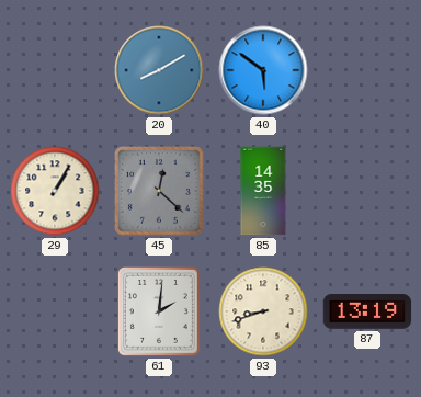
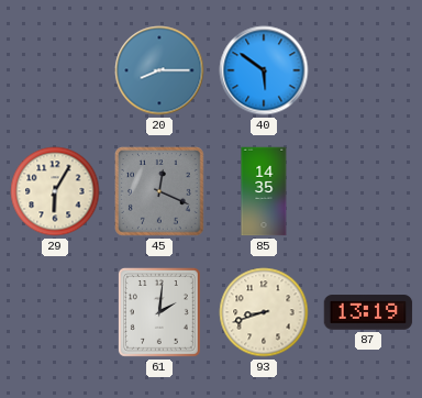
20: 8:10 -> 8:15
29: 1:05 -> 6:05
45: 12:22 -> 12:19
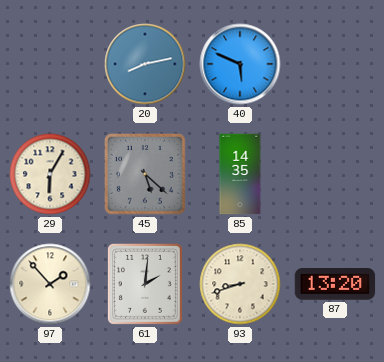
20: 8:15 -> 8:13
40: 5:51 -> 5:49
45: 12:19 -> 5:22
97: none -> 1:53
87: 13:19 -> 13:20
